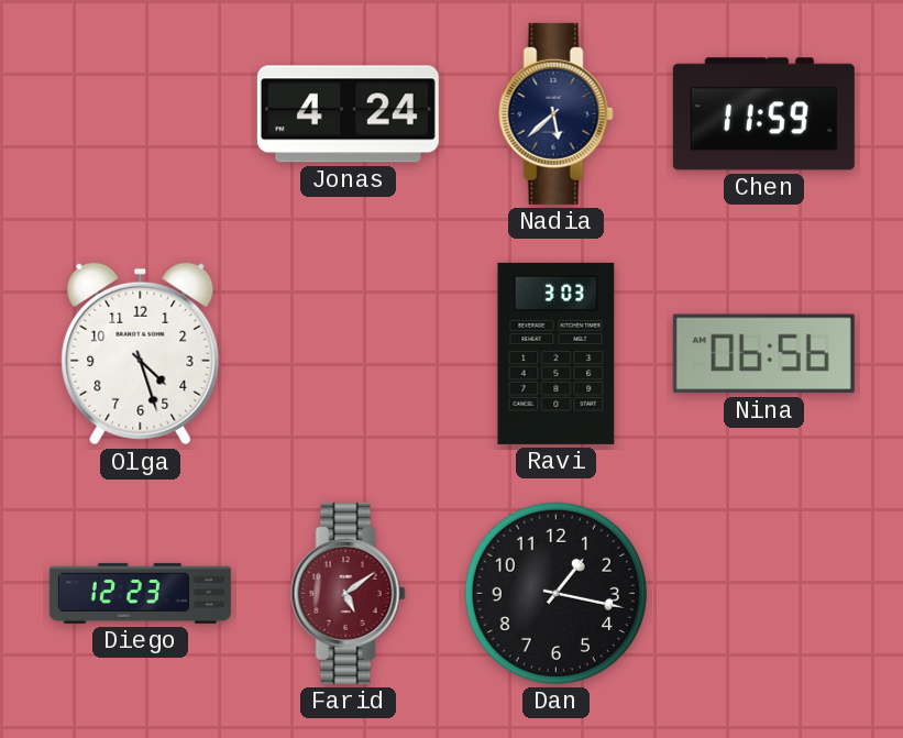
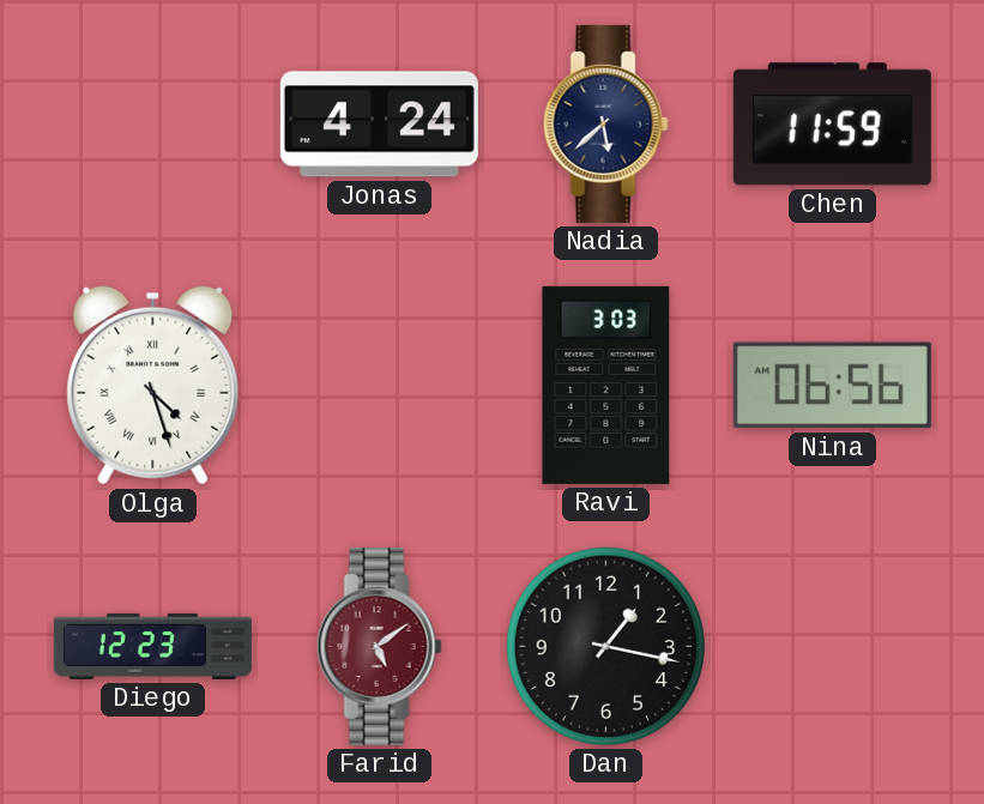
Olga numerals: Arabic -> Roman
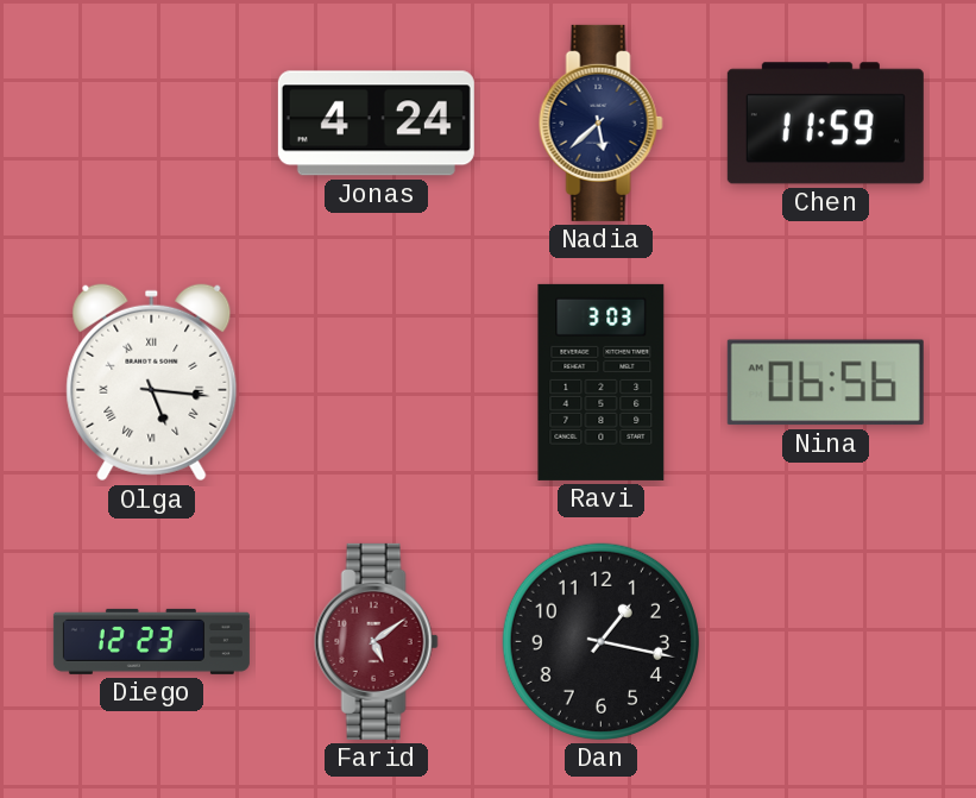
Olga: 4:27 -> 5:16
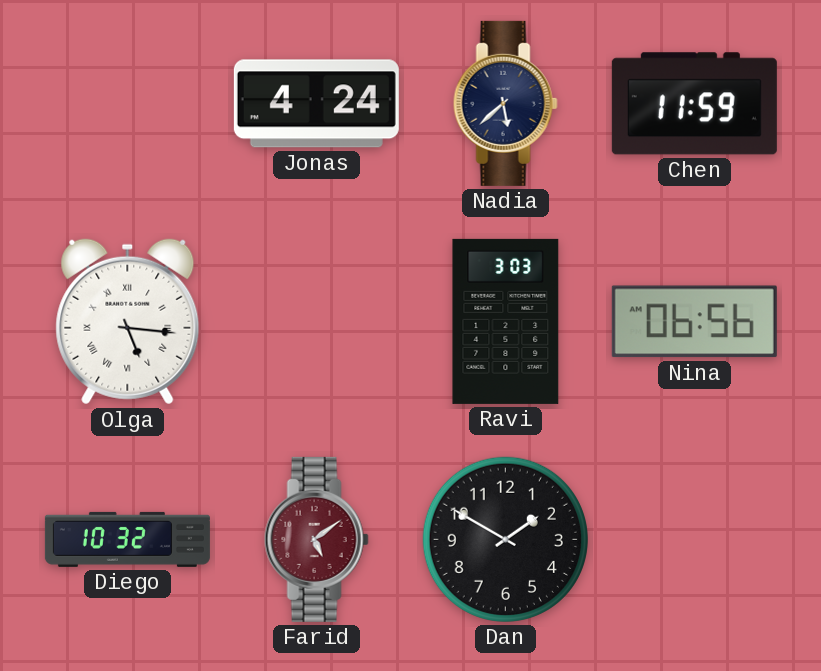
Diego: 12:23 -> 10:32
Dan: 1:17 -> 1:50
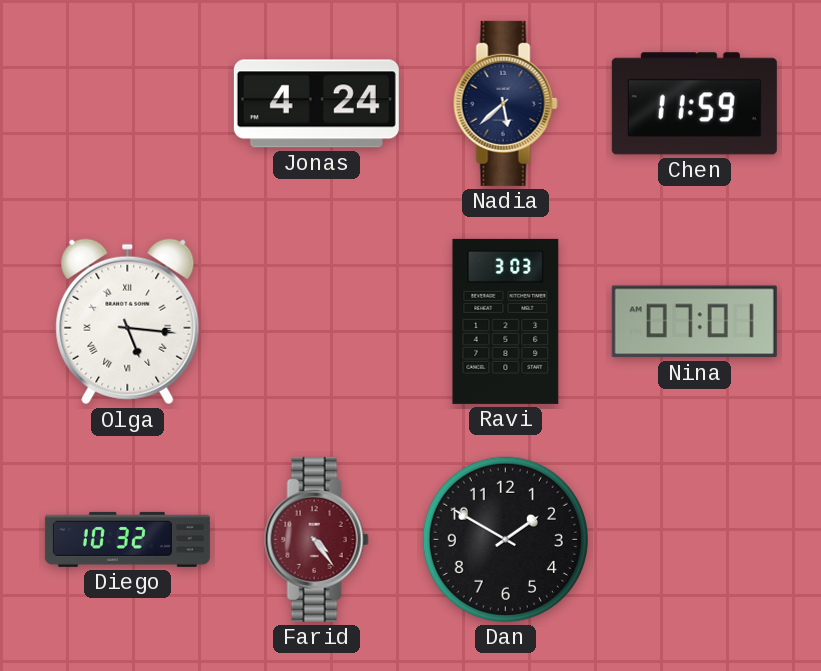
Nina: 06:56 -> 07:01
Farid: 5:09 -> 4:24
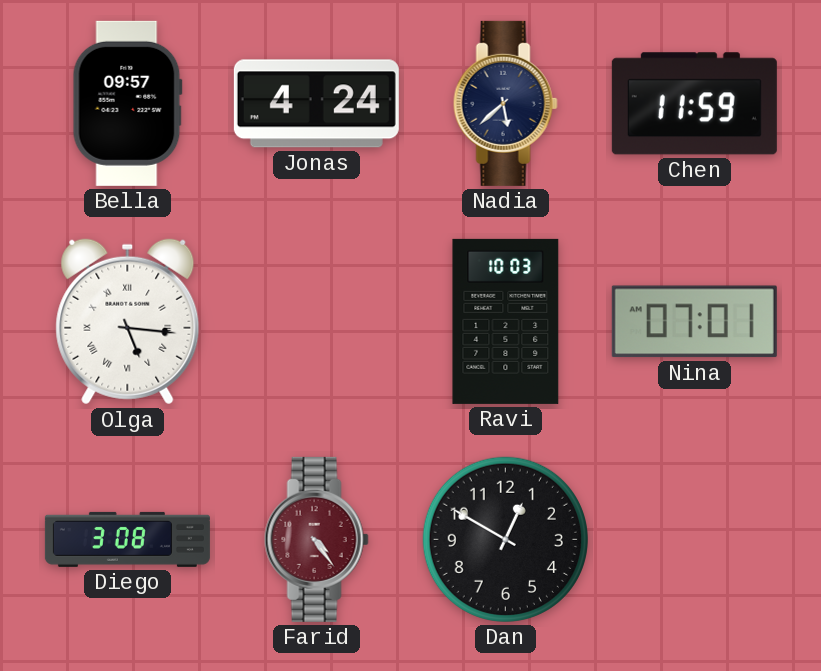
Bella: none -> 09:57
Ravi: 3:03 -> 10:03
Diego: 10:32 -> 3:08
Dan: 1:50 -> 12:50
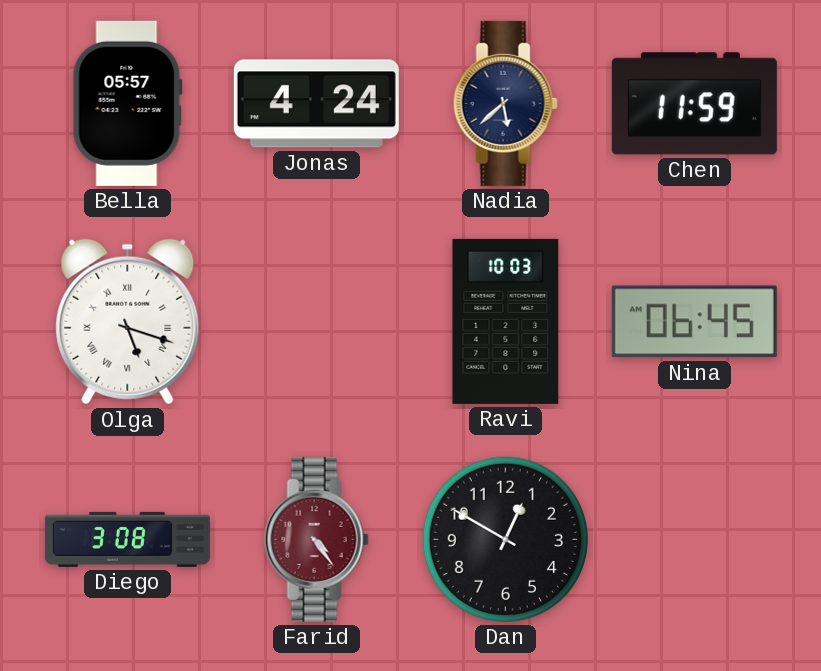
Bella: 09:57 -> 05:57
Olga: 5:16 -> 5:18
Nina: 07:01 -> 06:45
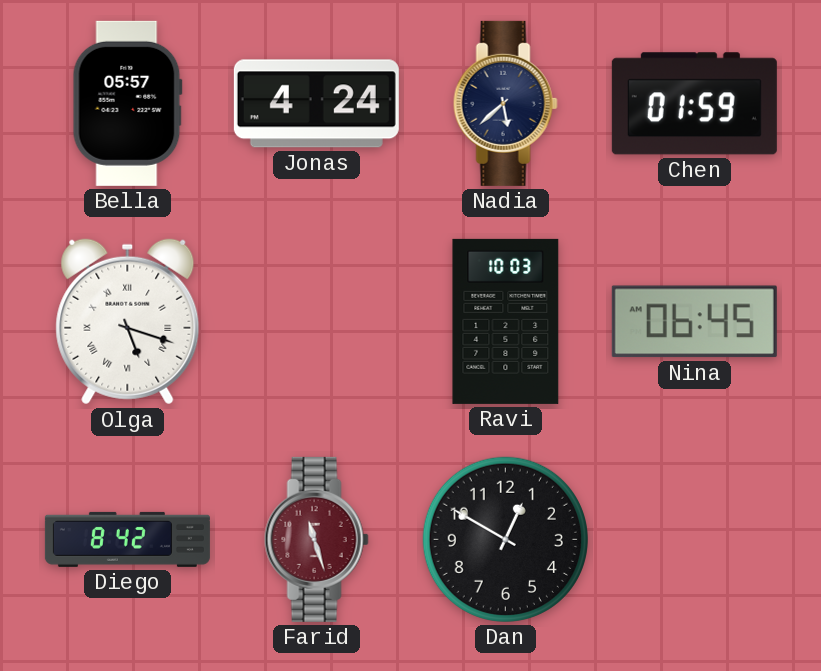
Chen: 11:59 -> 01:59
Diego: 3:08 -> 8:42
Farid: 4:24 -> 11:27
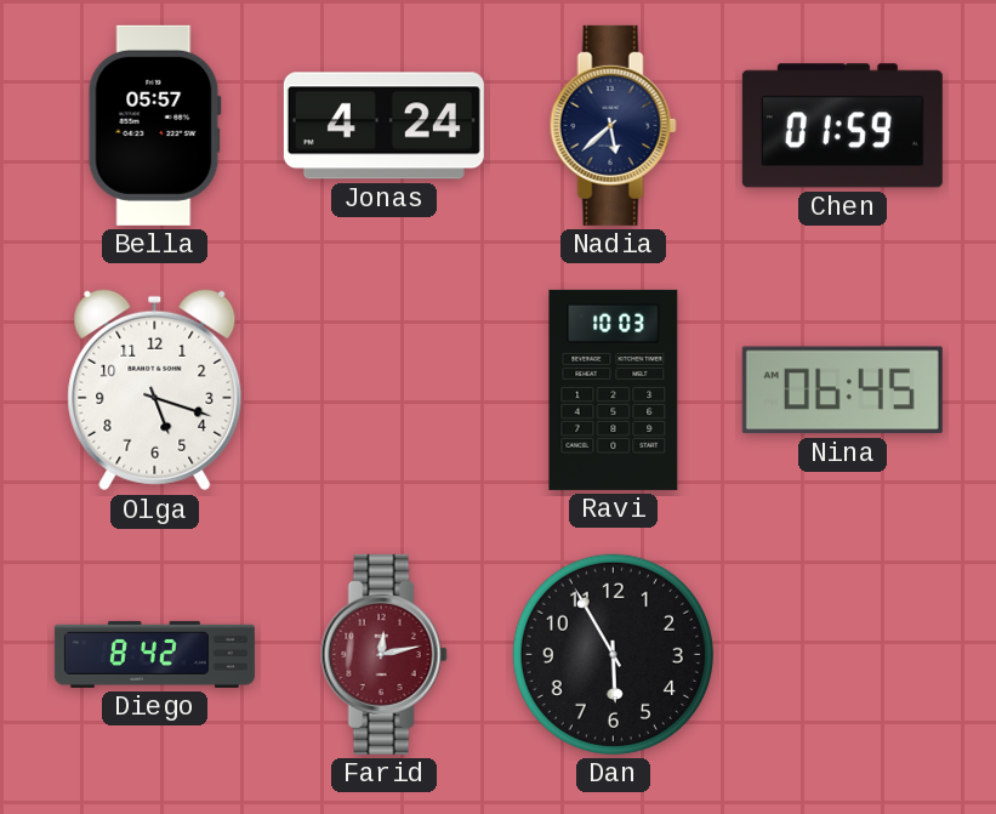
Olga numerals: Roman -> Arabic
Farid: 11:27 -> 12:13
Dan: 12:50 -> 5:55
